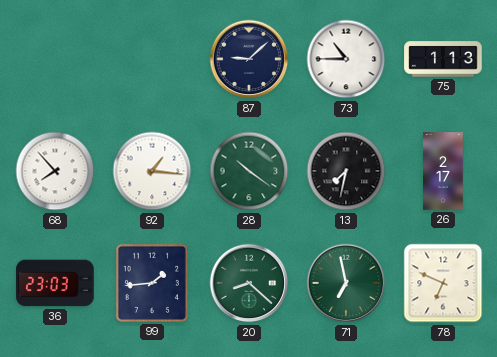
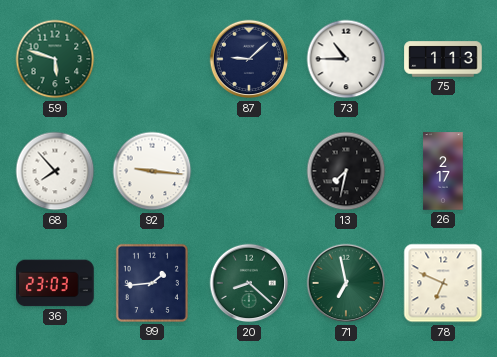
59: none -> 5:48
92: 1:16 -> 9:16
28: 10:21 -> none
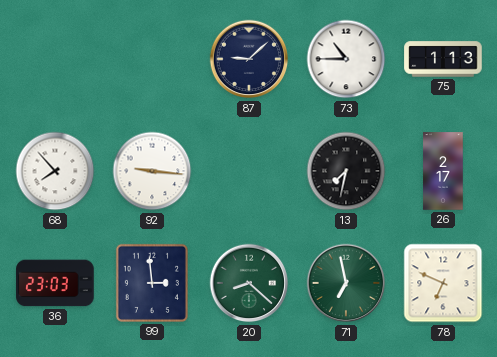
59: 5:48 -> none
99: 1:44 -> 2:59
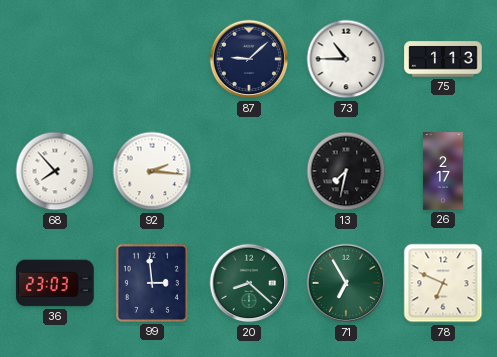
92: 9:16 -> 2:16
71: 6:58 -> 6:55
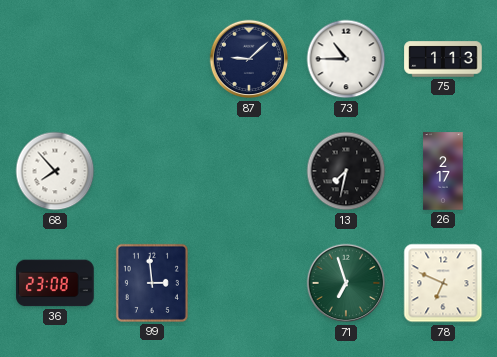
92: 2:16 -> none
36: 23:03 -> 23:08
20: 8:22 -> none
71: 6:55 -> 6:57
